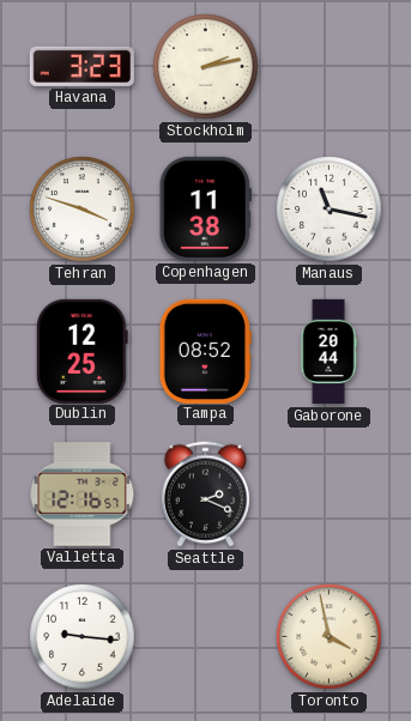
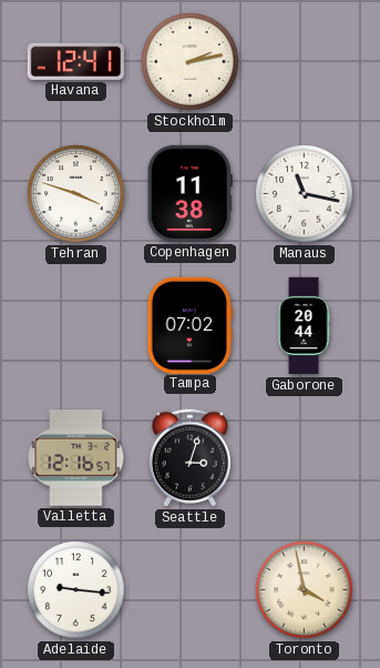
Havana: 3:23 -> 12:41
Dublin: 12:25 -> none
Tampa: 08:52 -> 07:02
Seattle: 2:19 -> 3:03
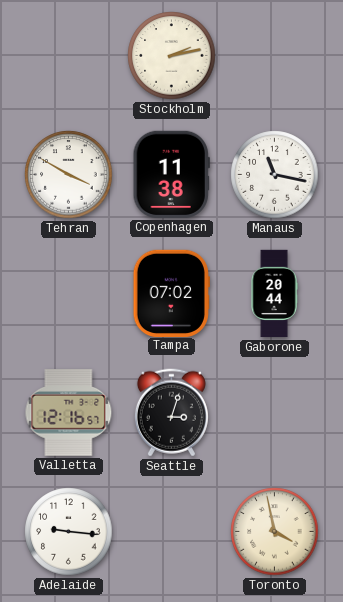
Havana: 12:41 -> none
Tehran: 3:48 -> 3:50
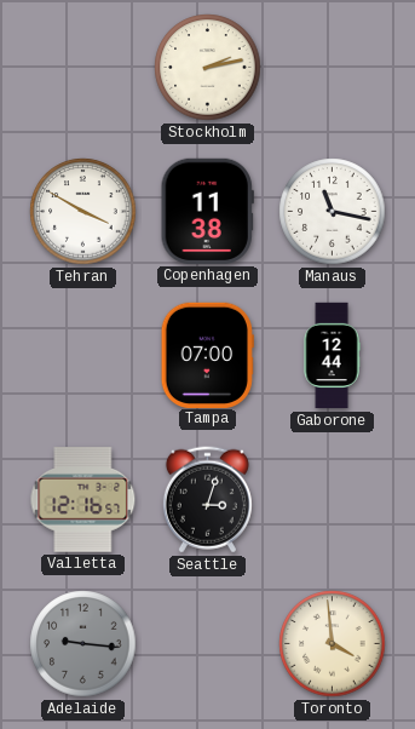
Tampa: 07:02 -> 07:00
Gaborone: 20:44 -> 12:44
Adelaide dial: white -> grey
Toronto: 3:58 -> 3:59
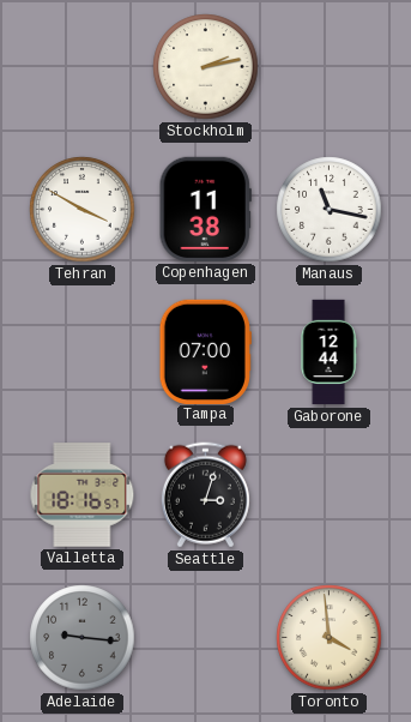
Valletta: 12:16 -> 18:16
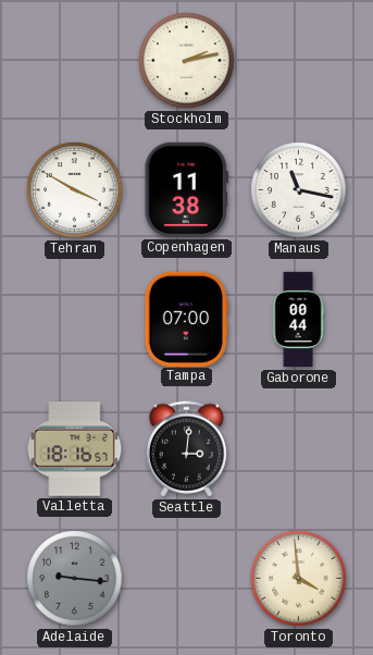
Gaborone: 12:44 -> 00:44
Seattle: 3:03 -> 3:01
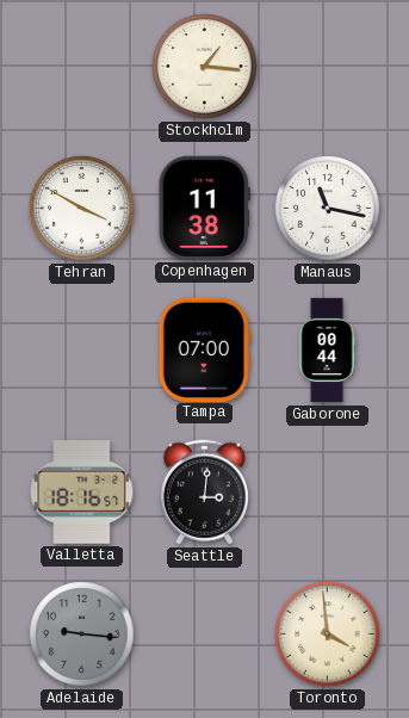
Stockholm: 2:13 -> 1:16
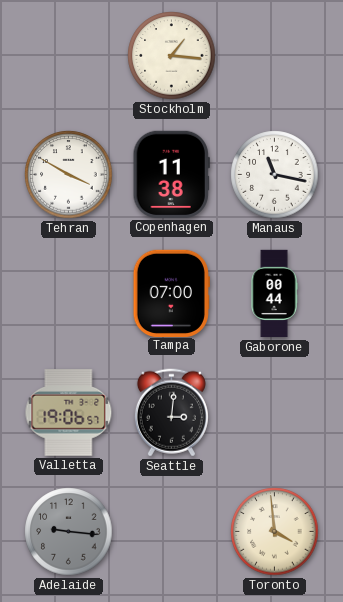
Valletta: 18:16 -> 19:06
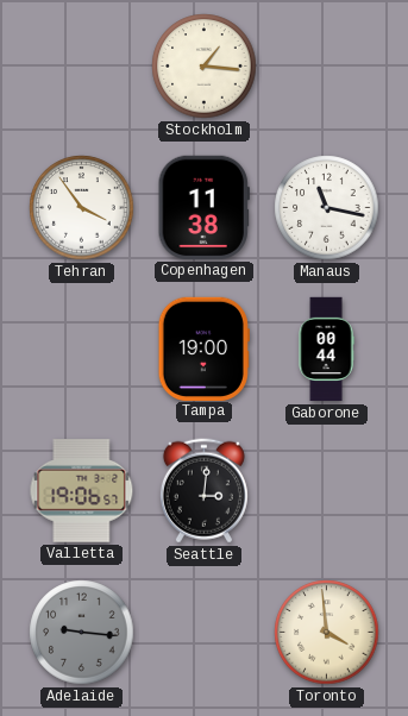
Tehran: 3:50 -> 3:54
Tampa: 07:00 -> 19:00
